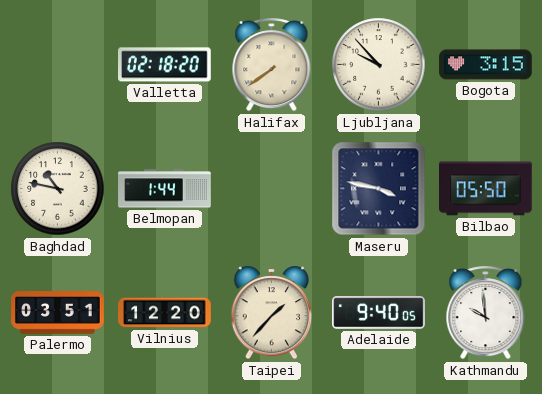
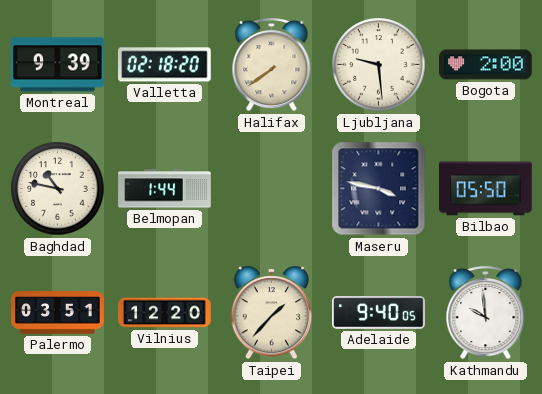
Montreal: none -> 9:39
Ljubljana: 9:53 -> 9:29
Bogota: 3:15 -> 2:00
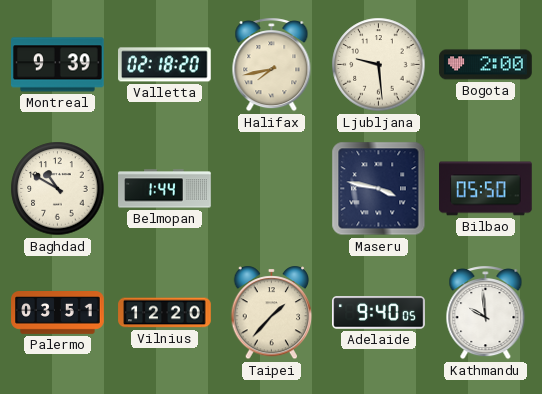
Halifax: 7:39 -> 7:43
Baghdad: 10:47 -> 10:50
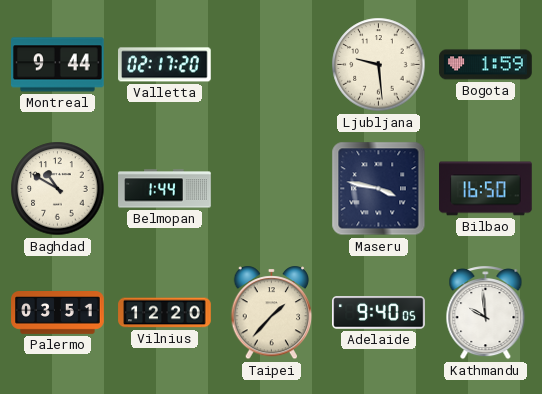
Montreal: 9:39 -> 9:44
Valletta: 02:18 -> 02:17
Halifax: 7:43 -> none
Bogota: 2:00 -> 1:59
Bilbao: 05:50 -> 16:50
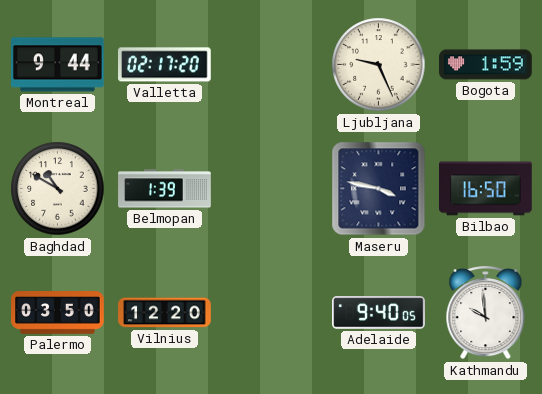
Ljubljana: 9:29 -> 9:26
Belmopan: 1:44 -> 1:39
Palermo: 03:51 -> 03:50
Taipei: 1:37 -> none
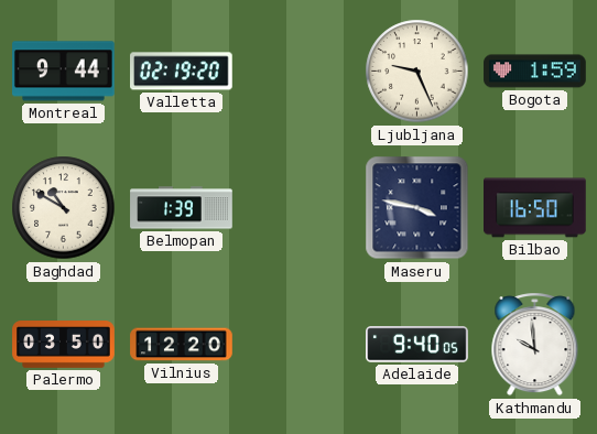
Valletta: 02:17 -> 02:19
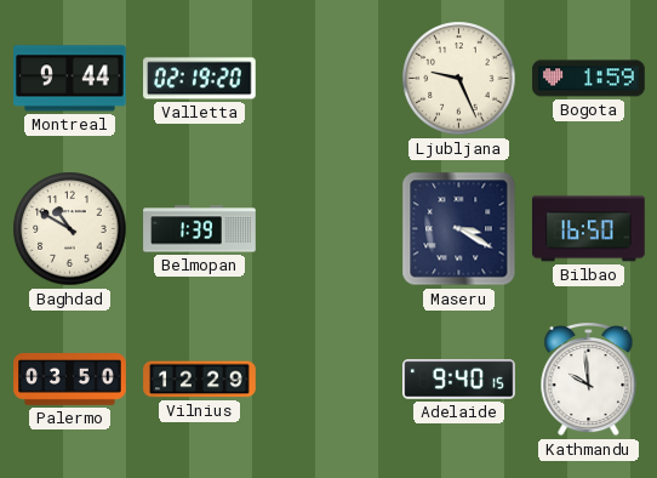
Maseru: 3:47 -> 3:20
Vilnius: 12:20 -> 12:29
Adelaide: 9:40:05 -> 9:40:15
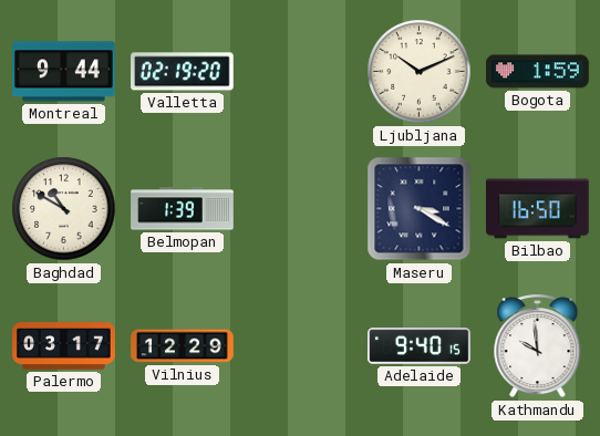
Ljubljana: 9:26 -> 10:11
Palermo: 03:50 -> 03:17
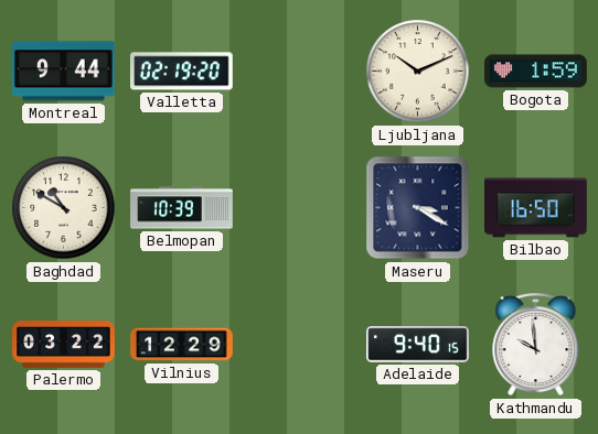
Belmopan: 1:39 -> 10:39
Palermo: 03:17 -> 03:22
